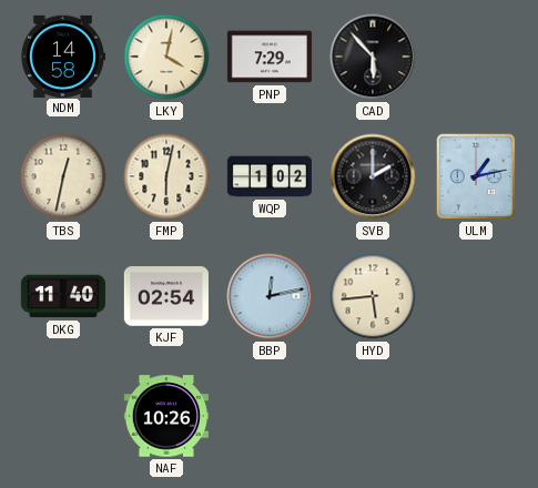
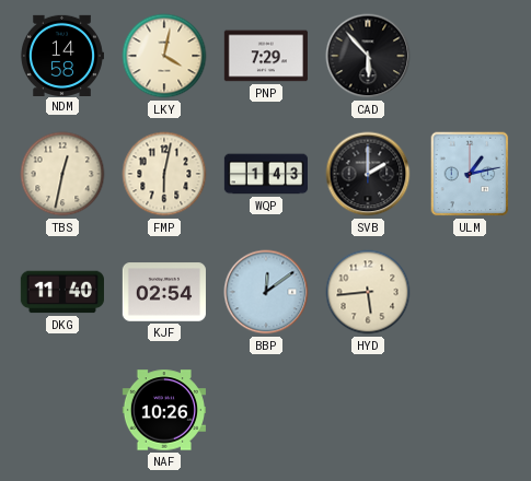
WQP: 1:02 -> 1:43
BBP: 12:13 -> 12:09
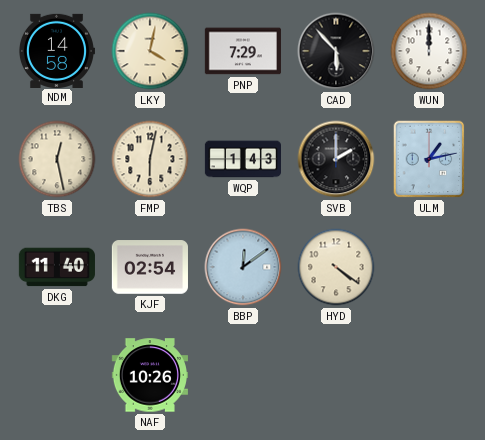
WUN: none -> 12:00
TBS: 12:32 -> 12:28
HYD: 5:44 -> 4:21
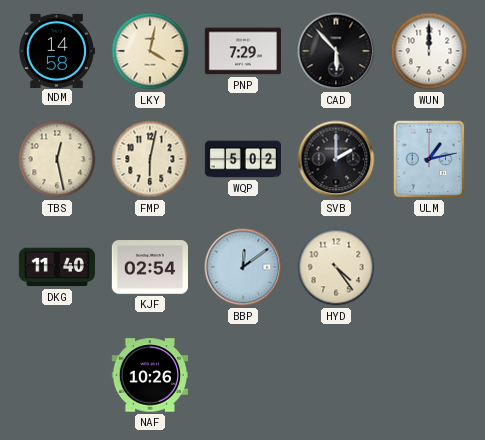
WQP: 1:43 -> 5:02
HYD: 4:21 -> 4:24
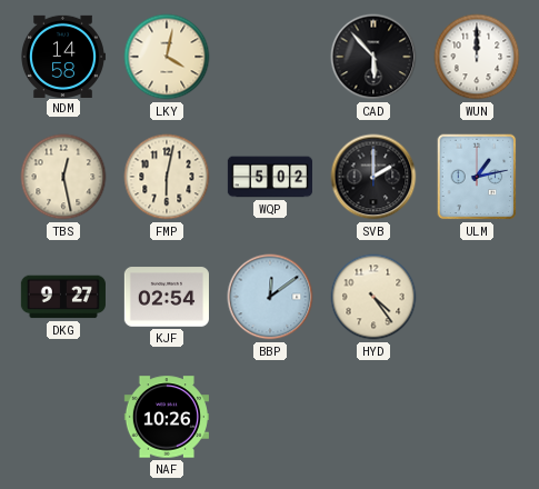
PNP: 7:29 -> none
DKG: 11:40 -> 9:27
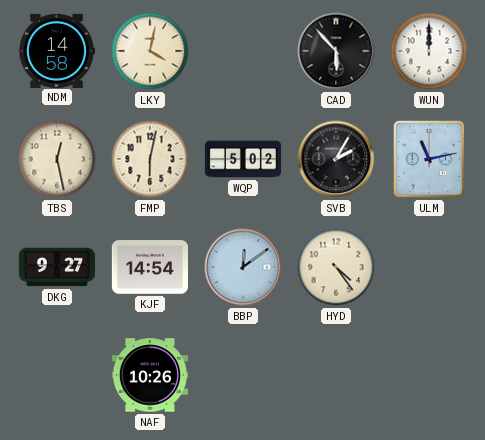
SVB: 2:00 -> 2:05
ULM: 1:13 -> 11:13
KJF: 02:54 -> 14:54
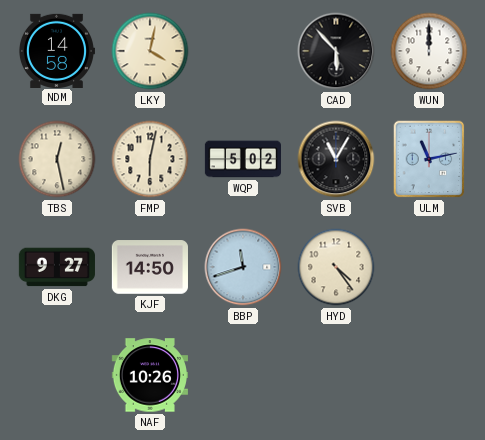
SVB: 2:05 -> 11:05
KJF: 14:54 -> 14:50
BBP: 12:09 -> 11:42
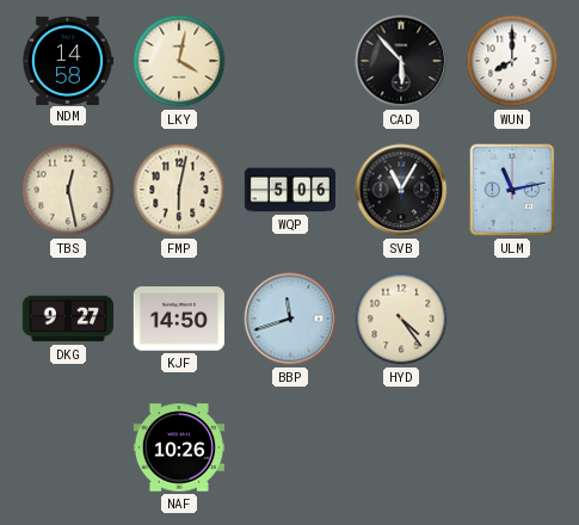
WUN: 12:00 -> 8:00
WQP: 5:02 -> 5:06
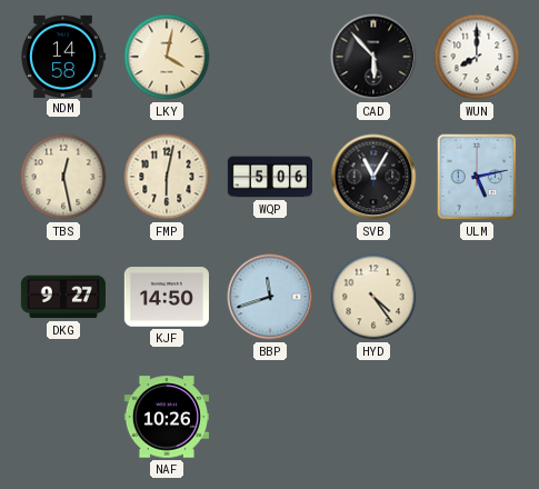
ULM: 11:13 -> 5:13
